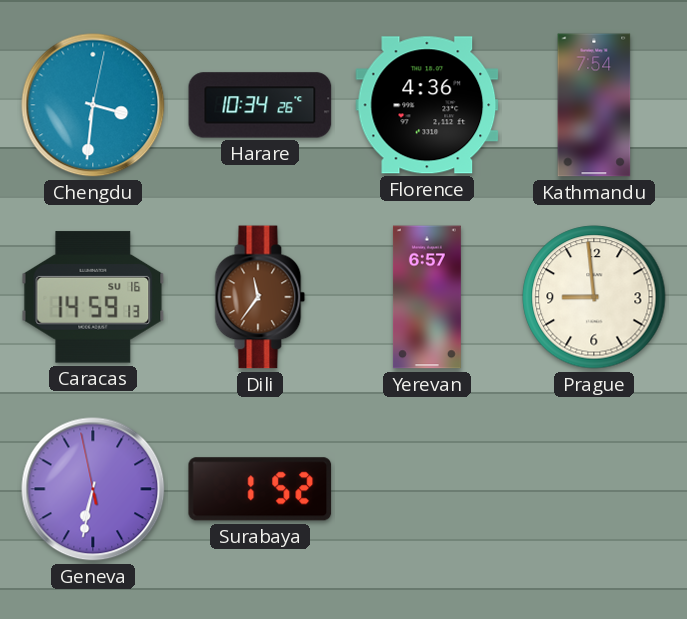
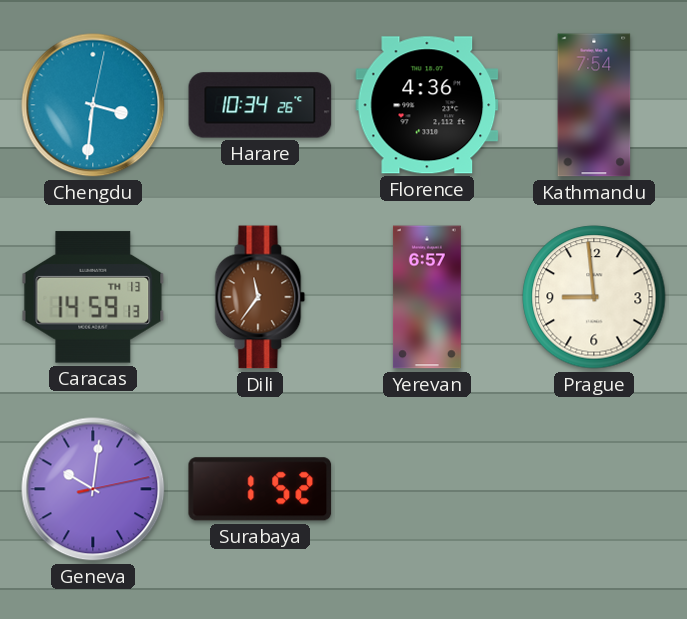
Caracas date: SU 16 -> TH 13
Geneva: 6:31 -> 10:01
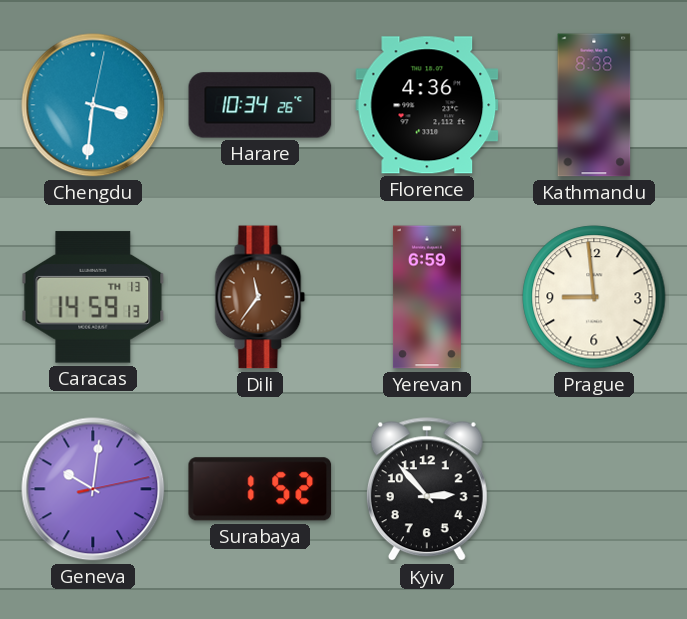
Kathmandu: 7:54 -> 8:38
Yerevan: 6:57 -> 6:59
Kyiv: none -> 2:53
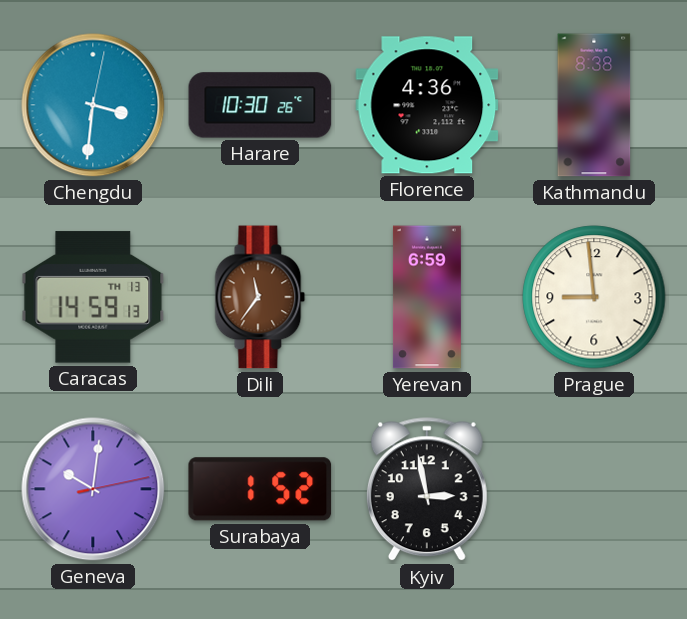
Harare: 10:34 -> 10:30
Kyiv: 2:53 -> 2:58
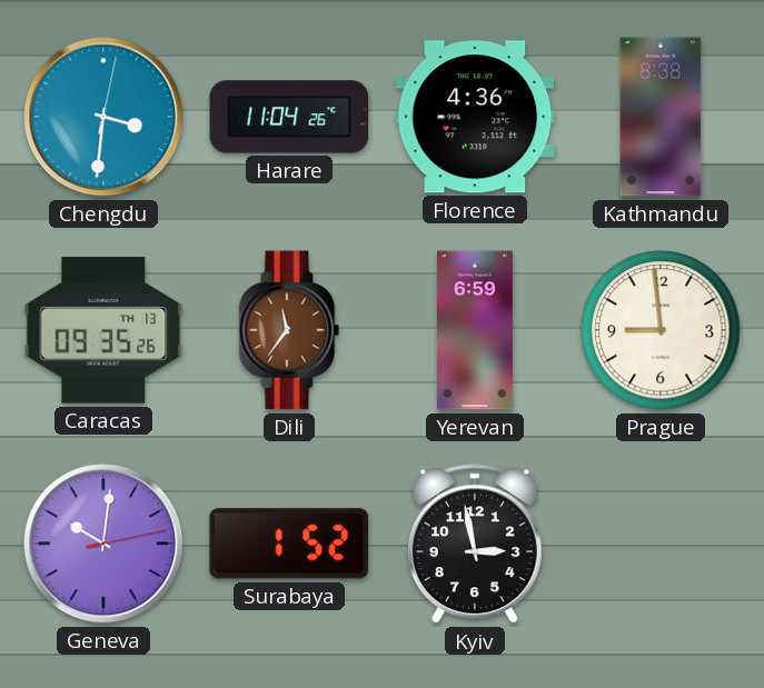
Harare: 10:30 -> 11:04
Caracas: 14:59 -> 09:35
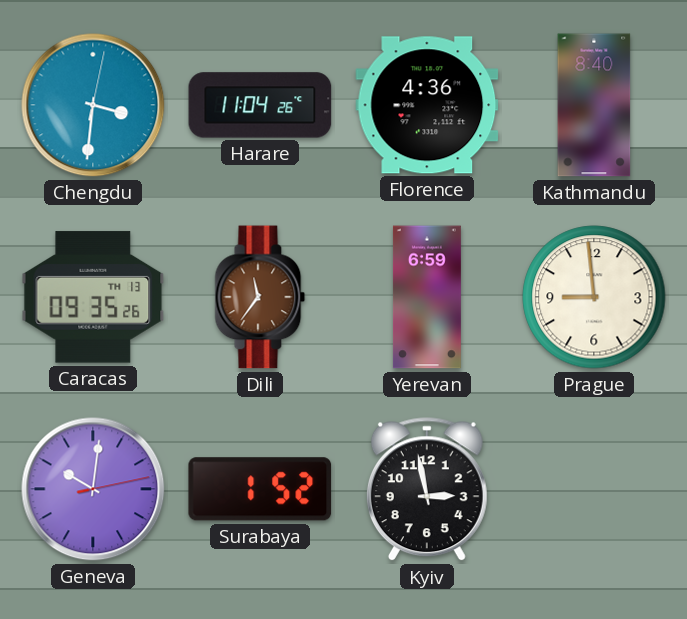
Kathmandu: 8:38 -> 8:40
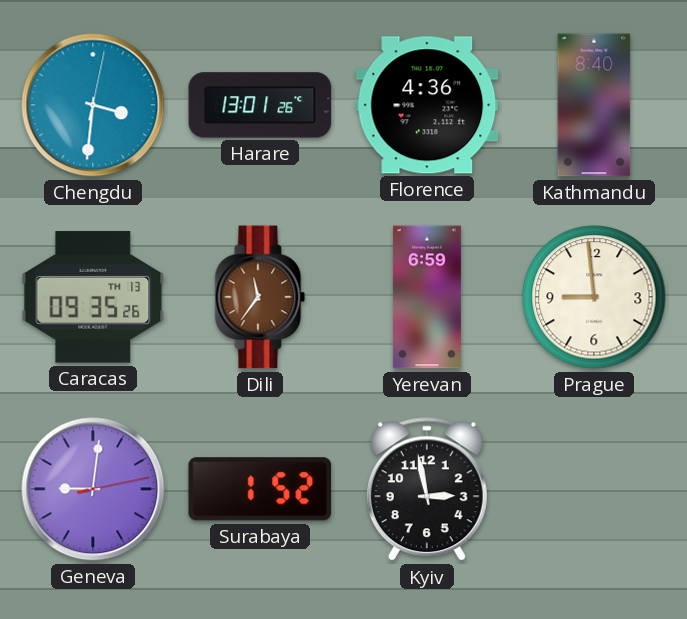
Harare: 11:04 -> 13:01
Geneva: 10:01 -> 9:01
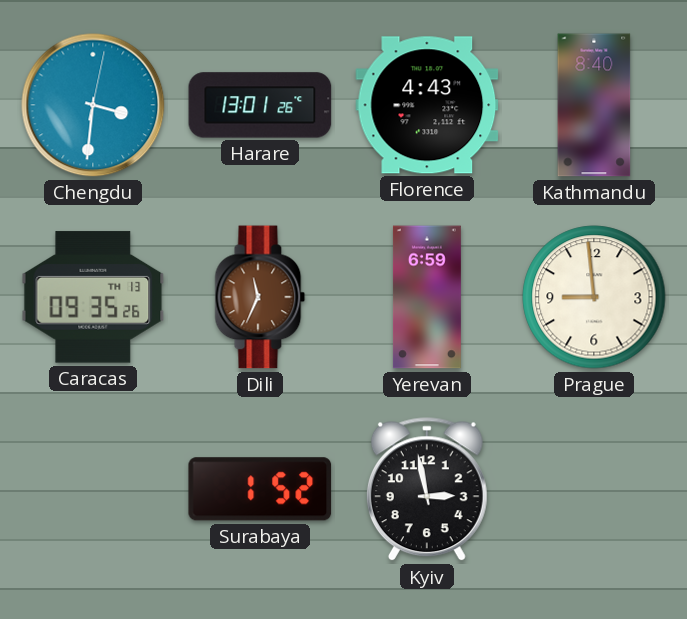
Florence: 4:36 -> 4:43
Dili: 11:36 -> 11:34
Geneva: 9:01 -> none
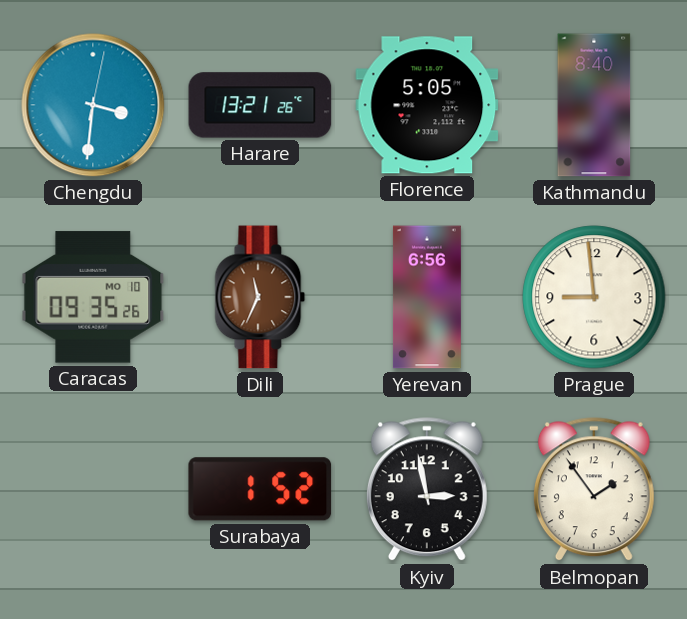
Harare: 13:01 -> 13:21
Florence: 4:43 -> 5:05
Caracas date: TH 13 -> MO 10
Yerevan: 6:59 -> 6:56
Belmopan: none -> 1:54
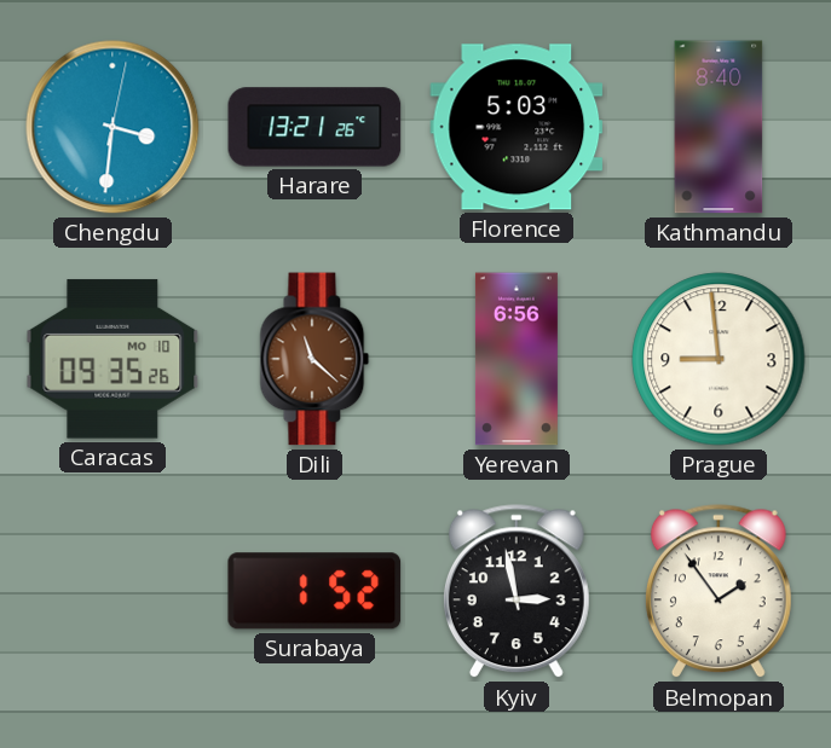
Florence: 5:05 -> 5:03
Dili: 11:34 -> 11:22
